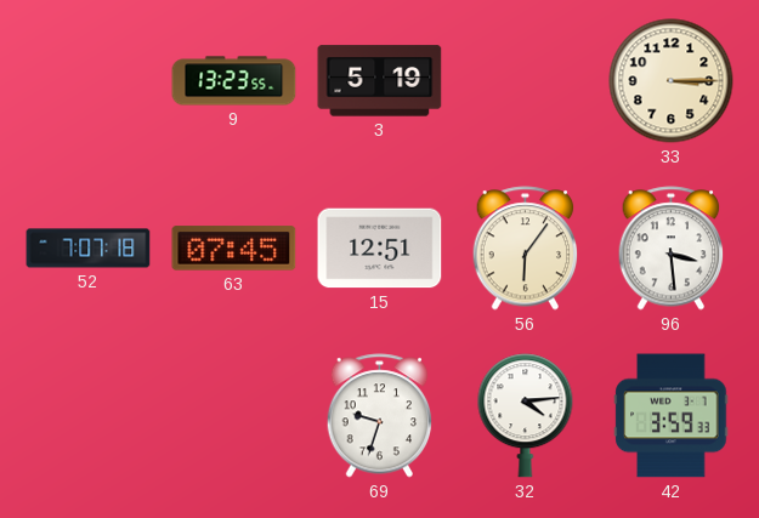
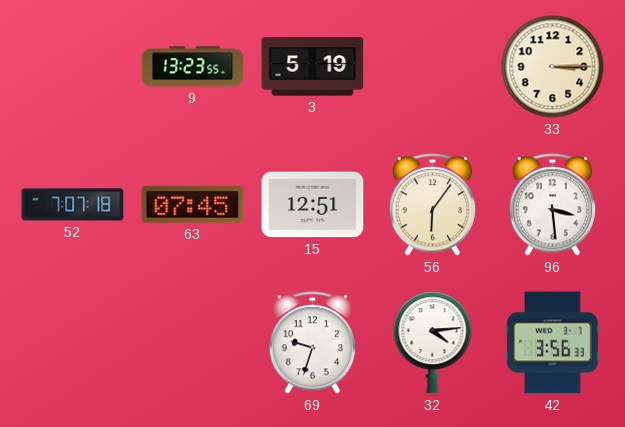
42: 3:59 -> 3:56
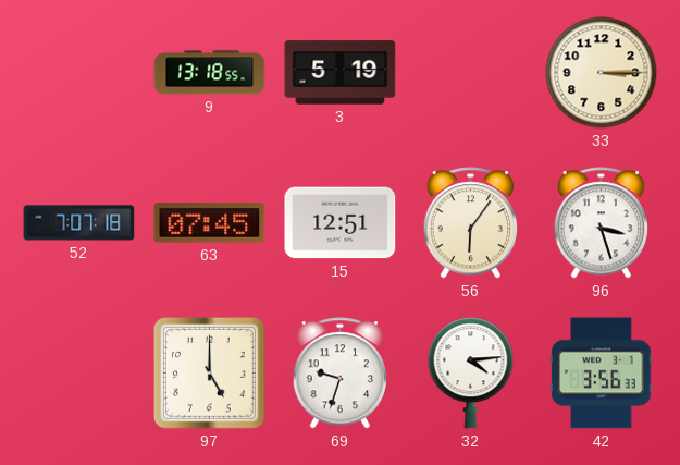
9: 13:23 -> 13:18
96: 3:29 -> 3:27
97: none -> 5:00
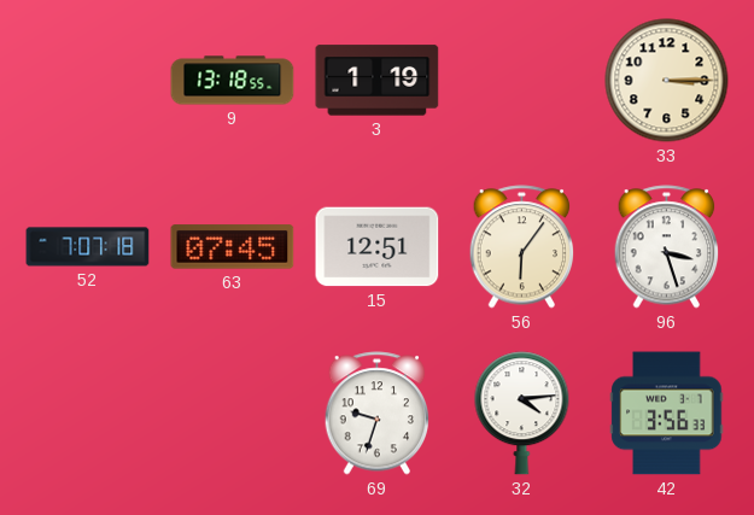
3: 5:19 -> 1:19
97: 5:00 -> none
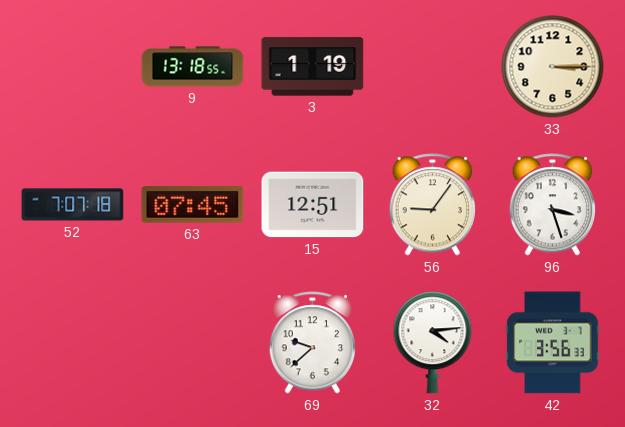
56: 6:06 -> 9:06
69: 9:33 -> 9:38
